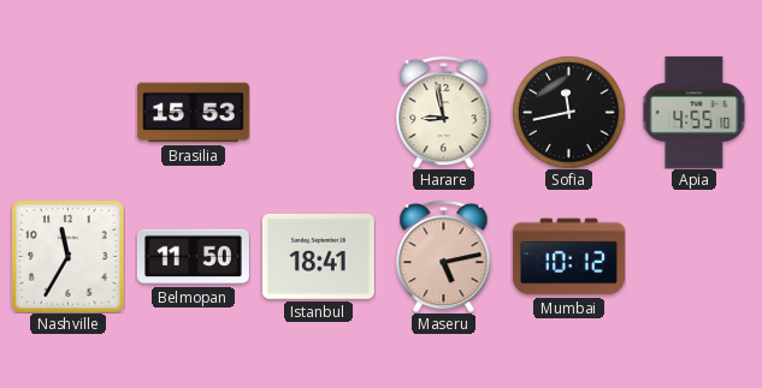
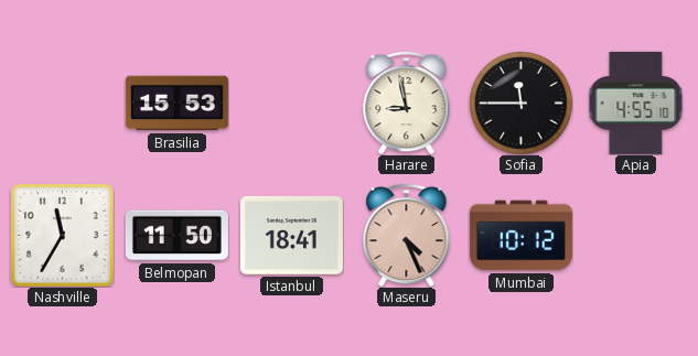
Sofia: 11:43 -> 11:45
Maseru: 5:13 -> 4:26
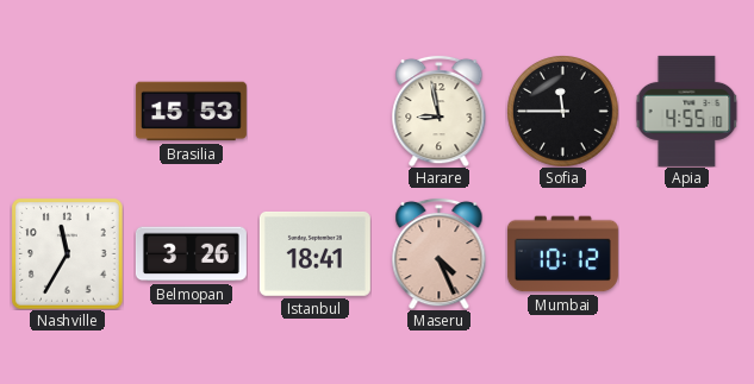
Belmopan: 11:50 -> 3:26
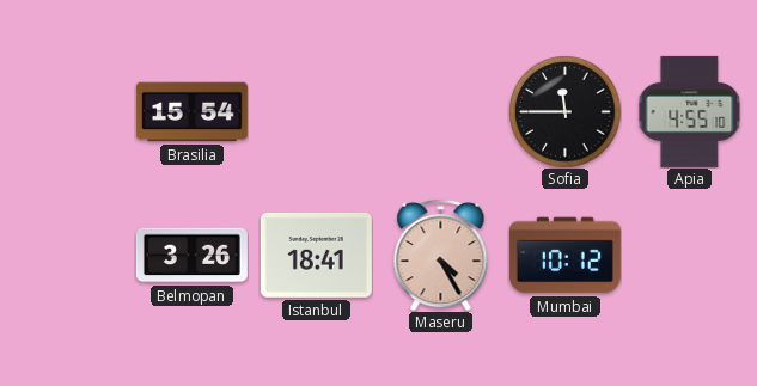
Brasilia: 15:53 -> 15:54
Harare: 8:58 -> none
Nashville: 11:35 -> none
Maseru: 4:26 -> 4:25
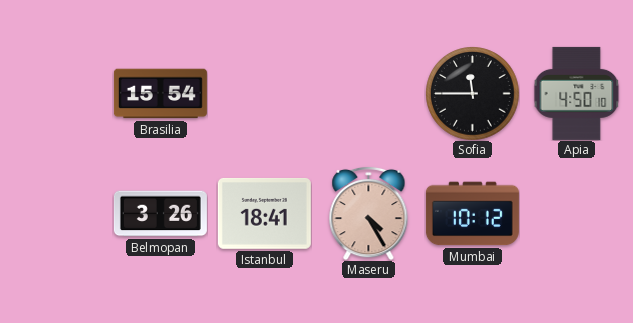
Apia: 4:55 -> 4:50
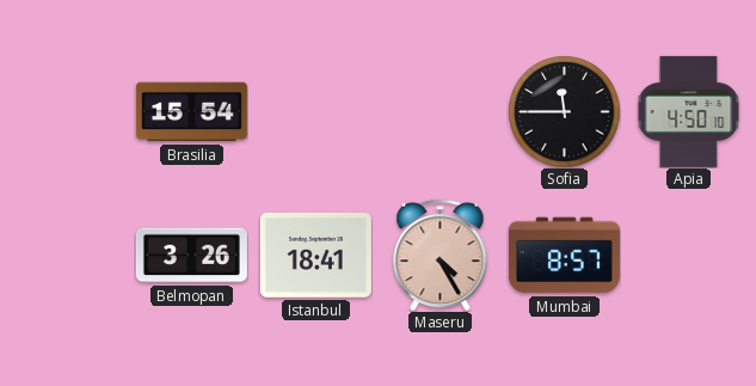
Mumbai: 10:12 -> 8:57
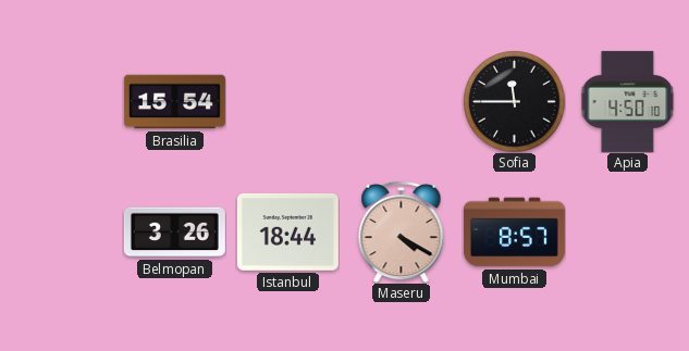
Istanbul: 18:41 -> 18:44
Maseru: 4:25 -> 4:20
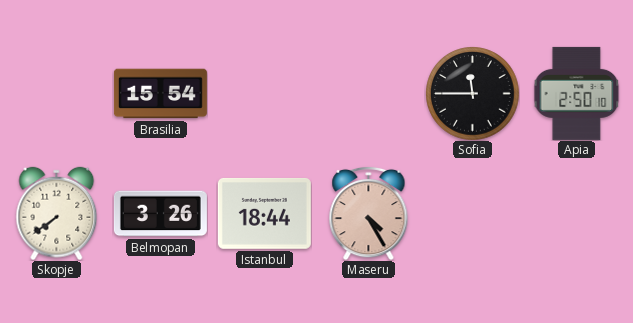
Apia: 4:50 -> 2:50
Skopje: none -> 7:39
Maseru: 4:20 -> 4:25
Mumbai: 8:57 -> none
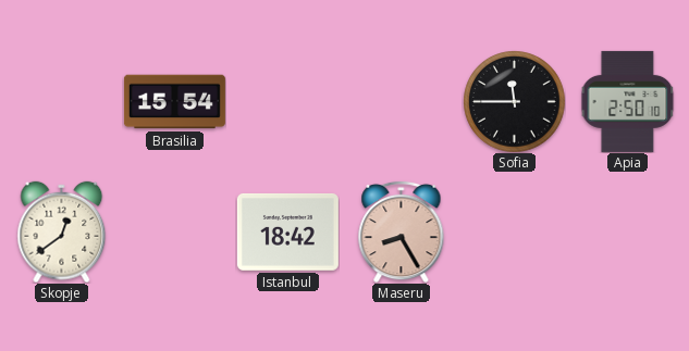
Skopje: 7:39 -> 12:39
Belmopan: 3:26 -> none
Istanbul: 18:44 -> 18:42
Maseru: 4:25 -> 8:25
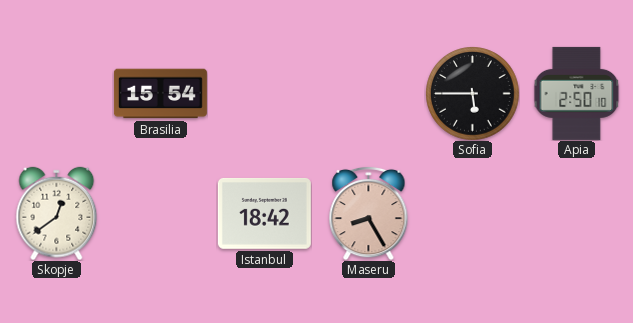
Sofia: 11:45 -> 5:45
